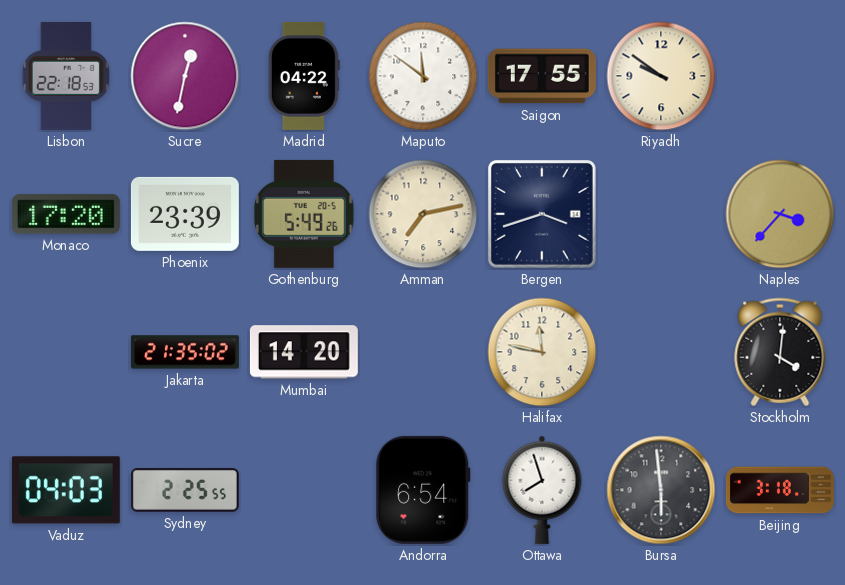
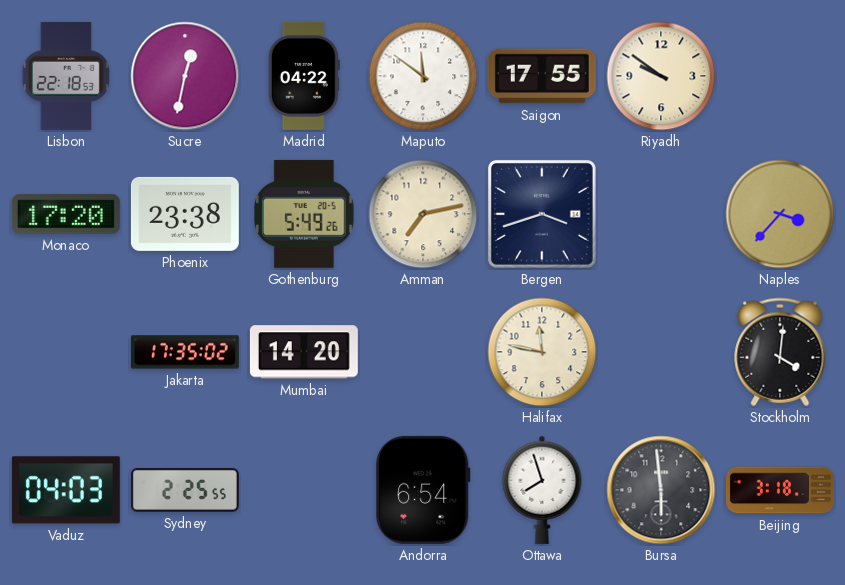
Phoenix: 23:39 -> 23:38
Jakarta: 21:35 -> 17:35
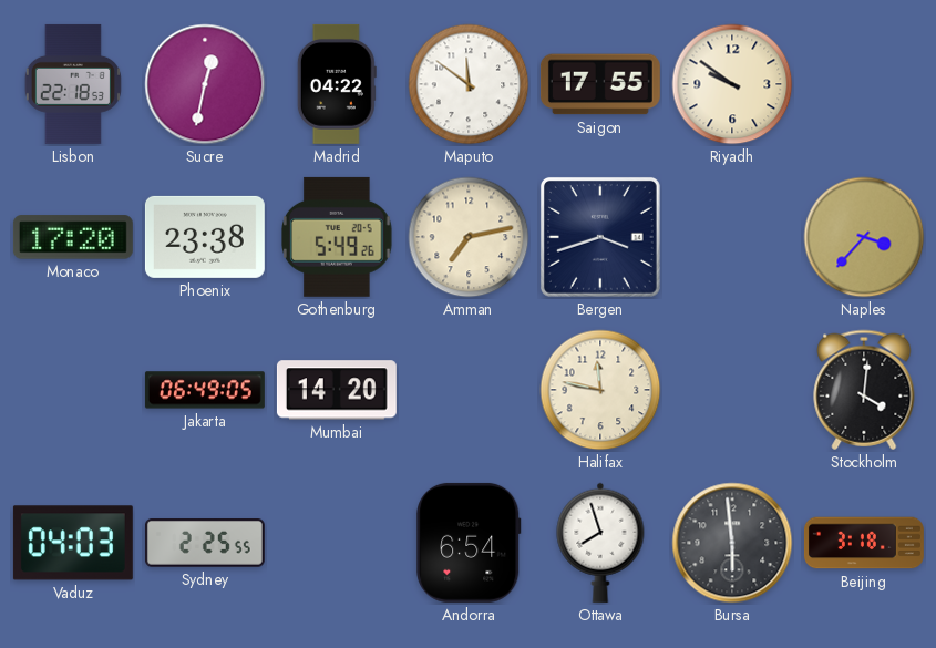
Jakarta: 17:35 -> 06:49
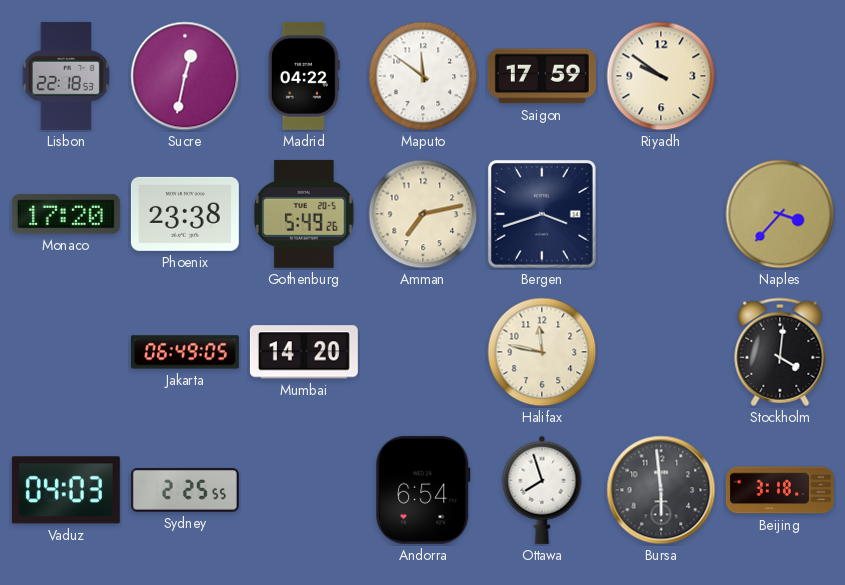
Saigon: 17:55 -> 17:59
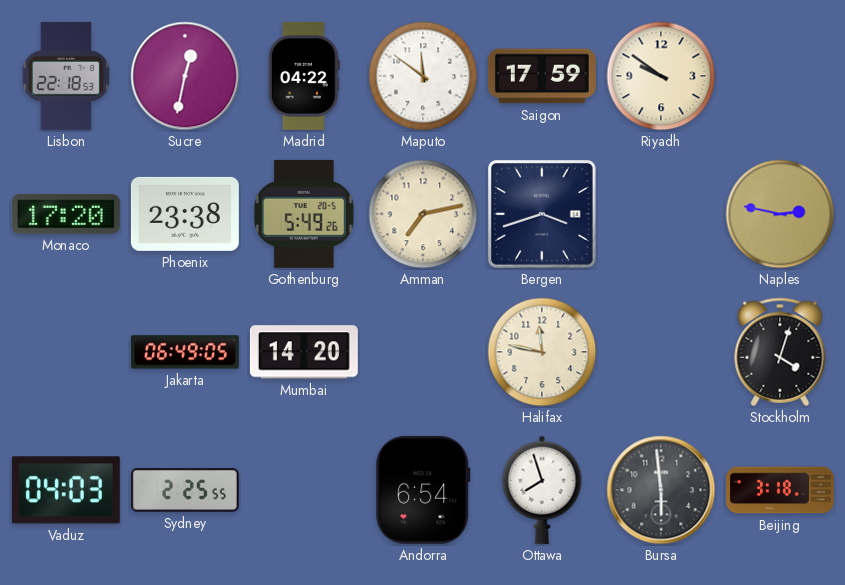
Naples: 3:37 -> 2:47
Stockholm: 4:01 -> 4:03
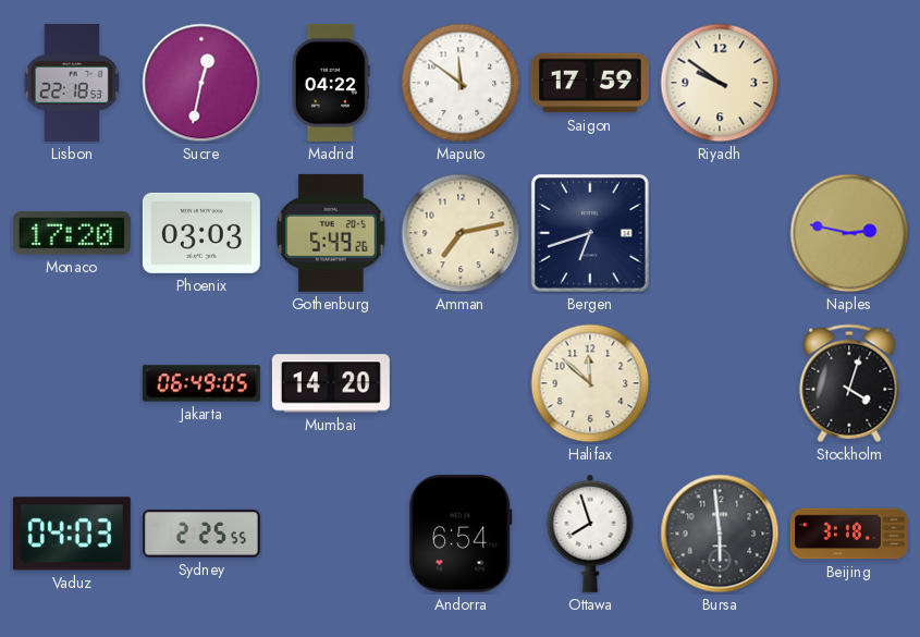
Phoenix: 23:38 -> 03:03
Bergen: 3:42 -> 6:42
Halifax: 11:47 -> 11:52
